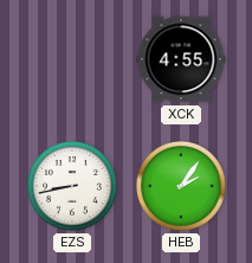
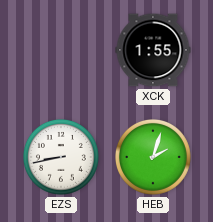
XCK: 4:55 -> 1:55
HEB: 2:06 -> 2:03
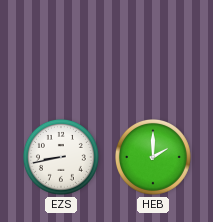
XCK: 1:55 -> none
HEB: 2:03 -> 2:00
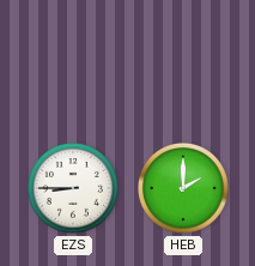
EZS: 8:43 -> 8:45
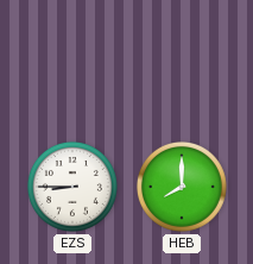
HEB: 2:00 -> 8:00
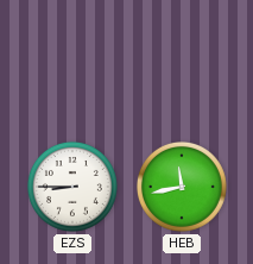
HEB: 8:00 -> 11:43
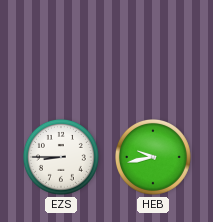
HEB: 11:43 -> 9:43
